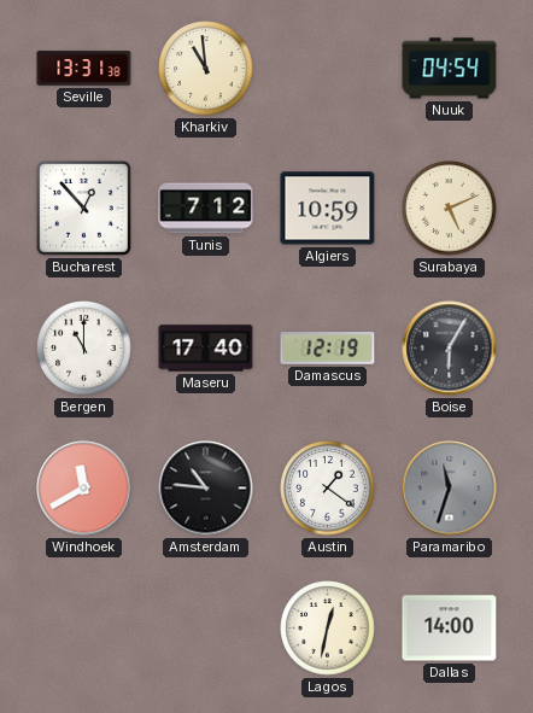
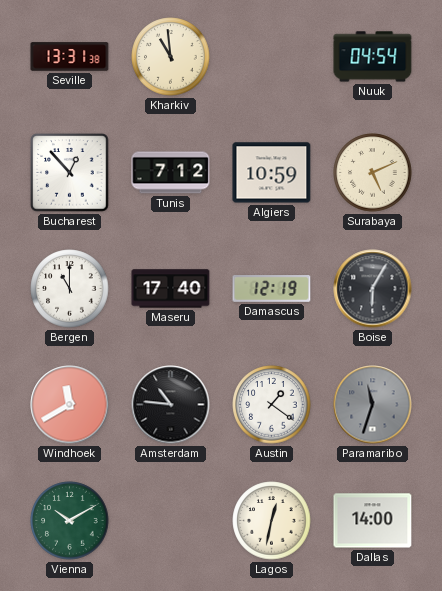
Vienna: none -> 10:10
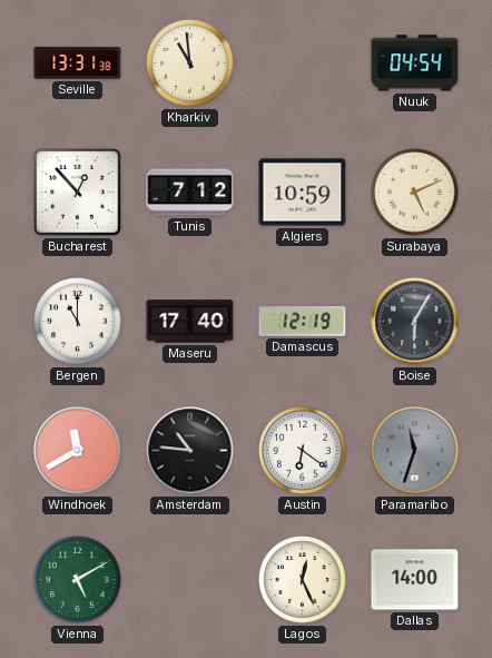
Austin: 1:21 -> 6:21
Vienna: 10:10 -> 5:10
Lagos: 12:32 -> 12:26
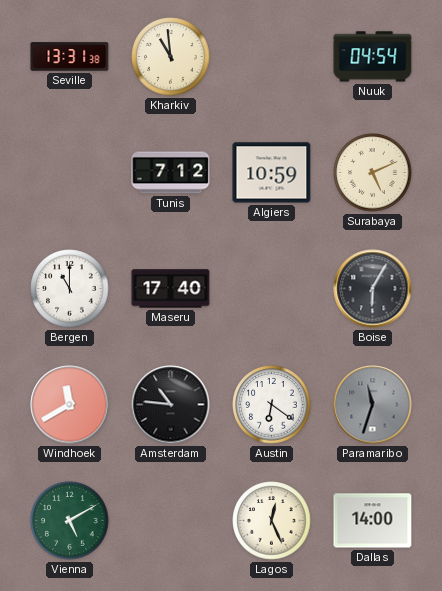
Bucharest: 12:53 -> none
Damascus: 12:19 -> none
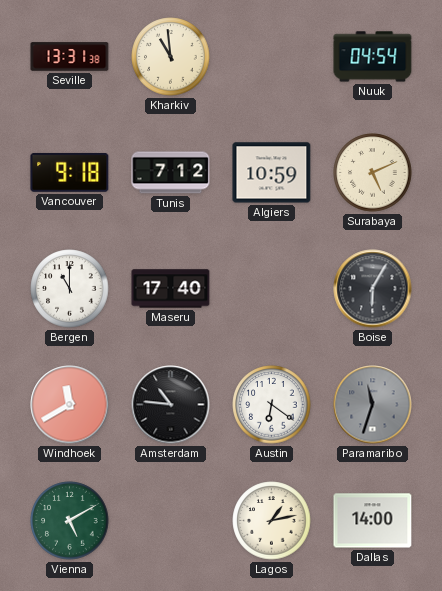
Vancouver: none -> 9:18
Lagos: 12:26 -> 1:13
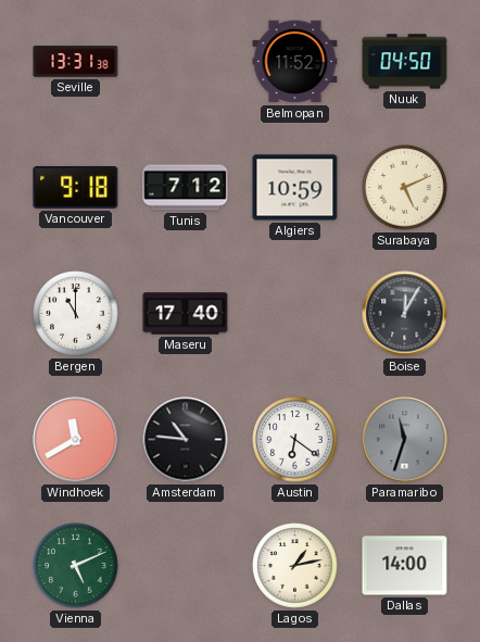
Kharkiv: 10:59 -> none
Belmopan: none -> 11:52
Nuuk: 04:54 -> 04:50
Boise: 6:05 -> 12:05
Vienna: 5:10 -> 5:11
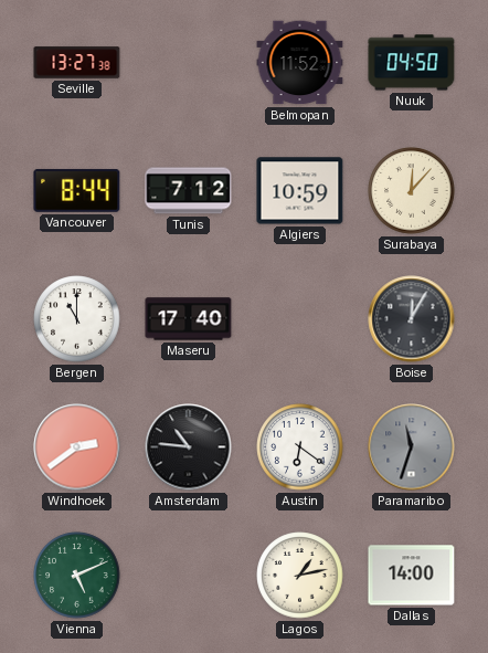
Seville: 13:31 -> 13:27
Vancouver: 9:18 -> 8:44
Surabaya: 5:11 -> 12:07
Windhoek: 11:40 -> 2:39
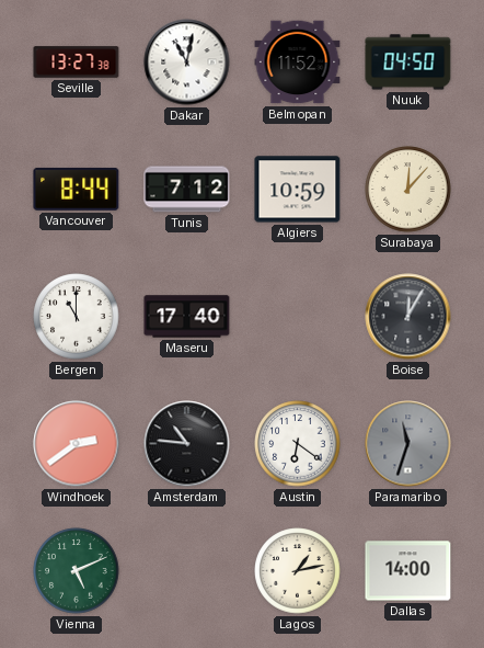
Dakar: none -> 11:02
